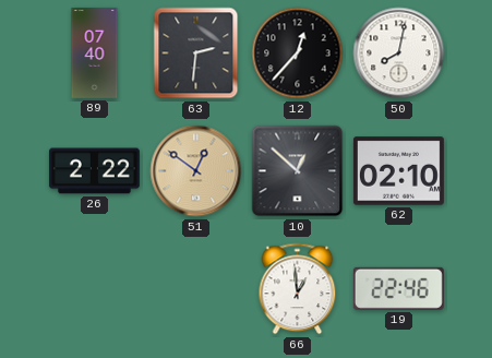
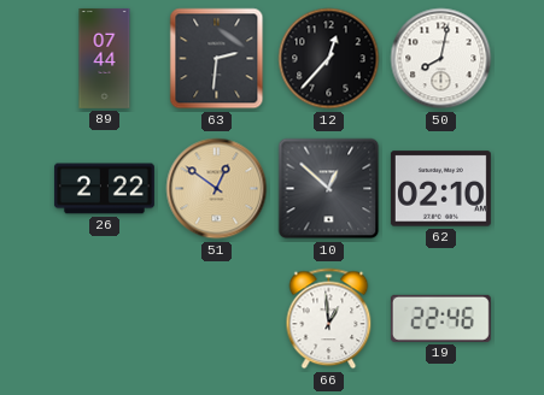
89: 07:40 -> 07:44
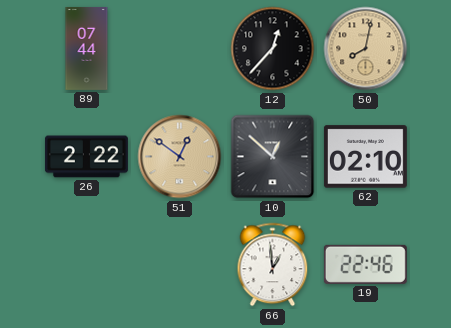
63: 2:31 -> none
50 dial: white -> champagne
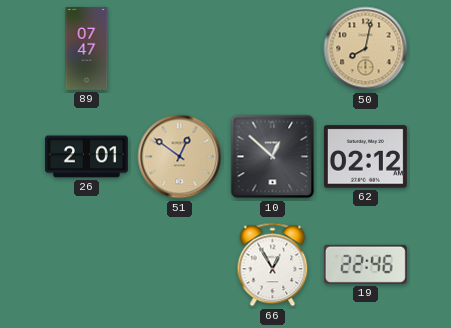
89: 07:44 -> 07:47
12: 12:37 -> none
26: 2:22 -> 2:01
62: 02:10 -> 02:12
66: 12:59 -> 12:55
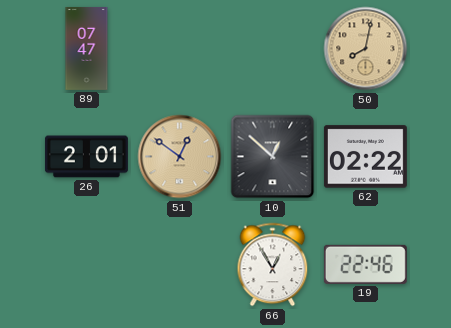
62: 02:12 -> 02:22
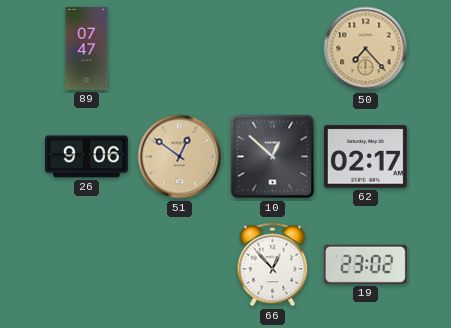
50: 8:02 -> 7:23
26: 2:01 -> 9:06
62: 02:22 -> 02:17
66: 12:55 -> 12:53
19: 22:46 -> 23:02
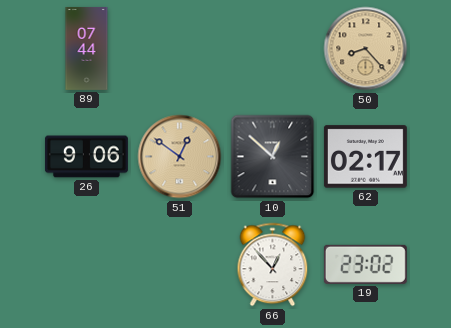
89: 07:47 -> 07:44
50: 7:23 -> 8:23
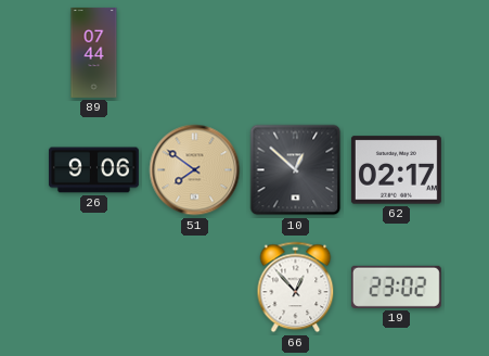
50: 8:23 -> none
51: 12:51 -> 7:51
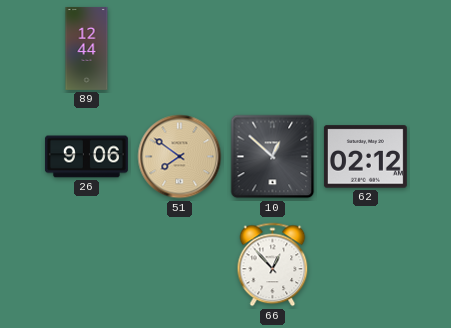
89: 07:44 -> 12:44
62: 02:17 -> 02:12
19: 23:02 -> none
